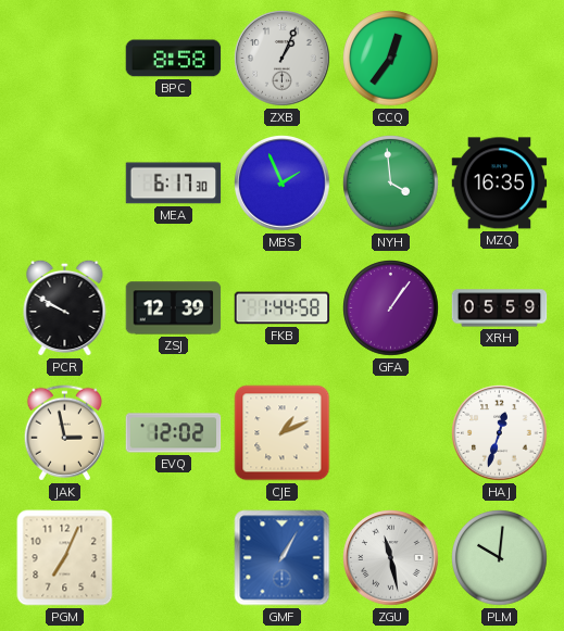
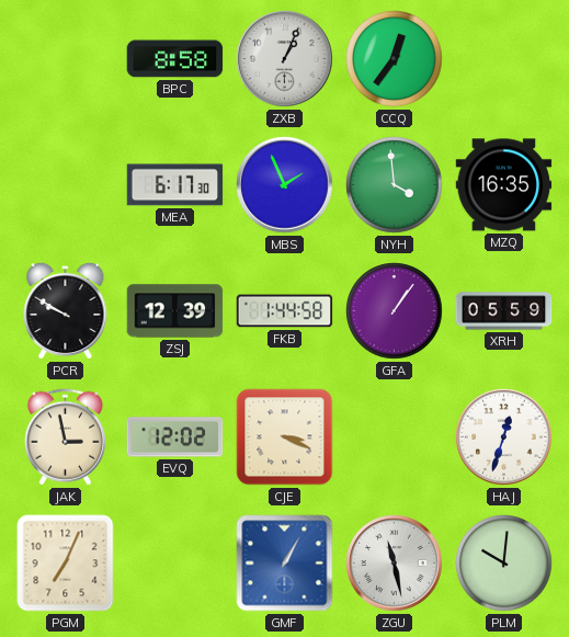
CJE: 1:11 -> 3:19
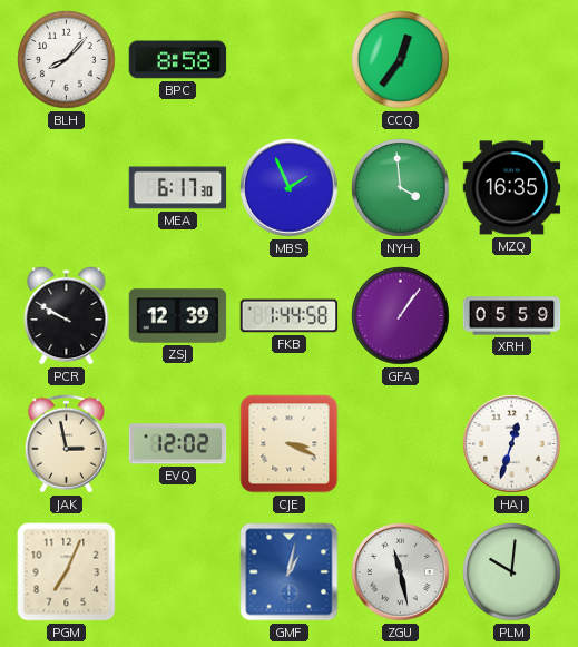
BLH: none -> 8:07
ZXB: 1:04 -> none
GMF: 1:05 -> 1:02
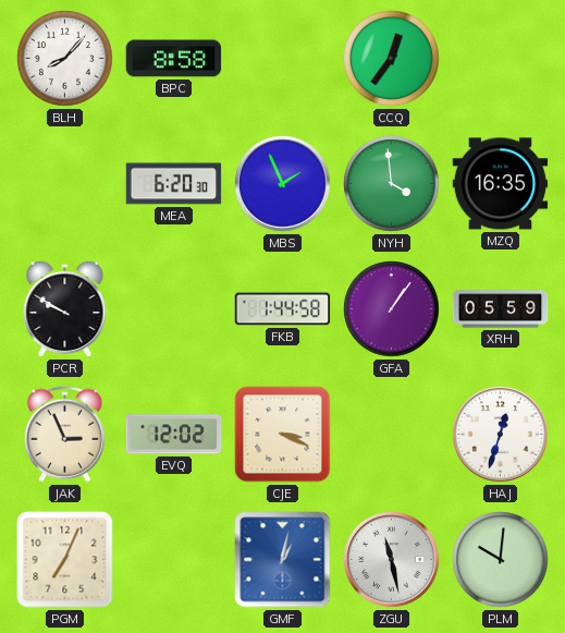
MEA: 6:17 -> 6:20
ZSJ: 12:39 -> none
JAK: 2:58 -> 2:56
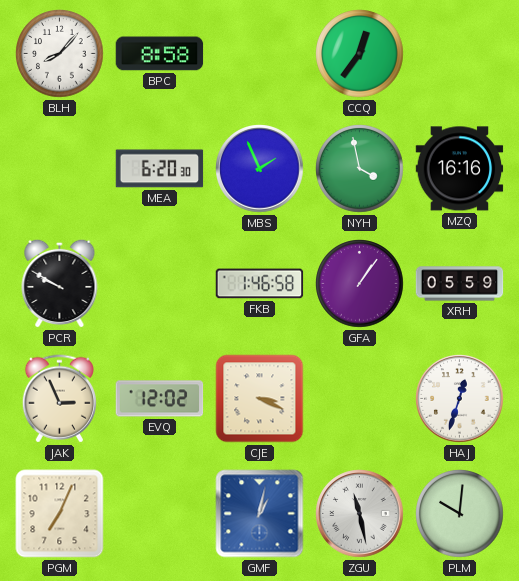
NYH: 3:59 -> 3:58
MZQ: 16:35 -> 16:16
FKB: 1:44 -> 1:46
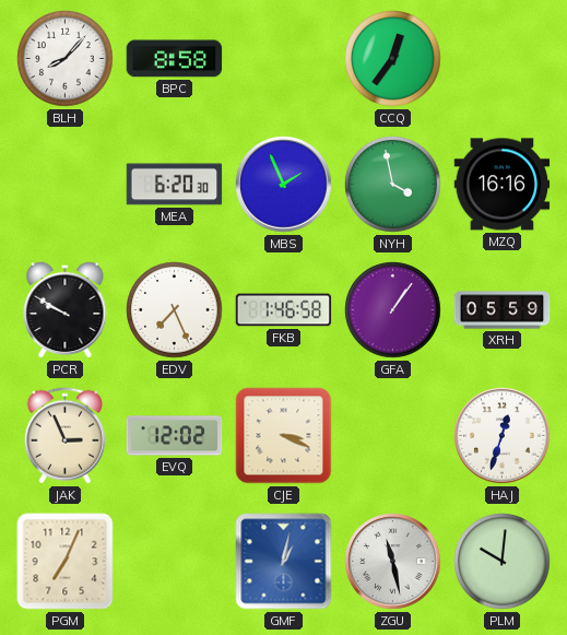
EDV: none -> 7:26
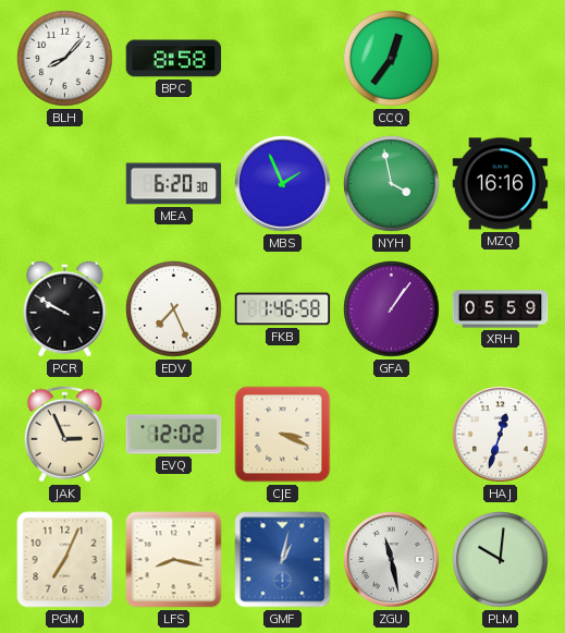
LFS: none -> 8:17
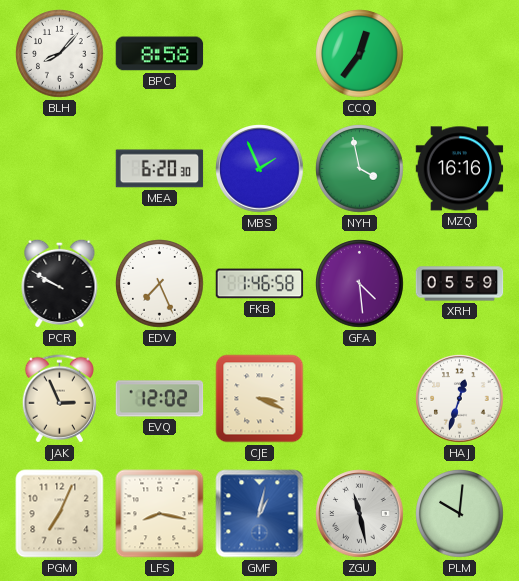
GFA: 1:06 -> 4:29
